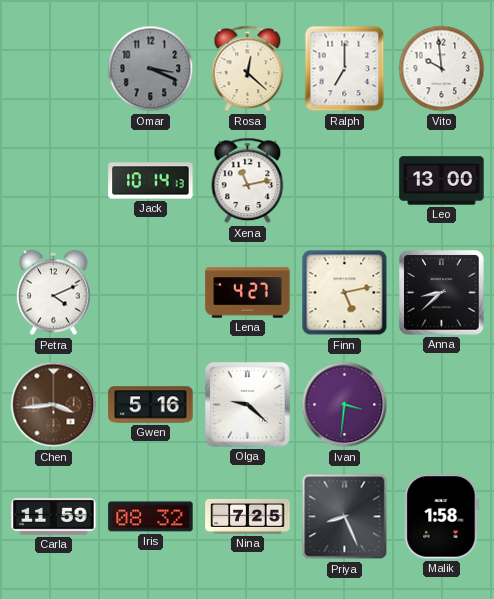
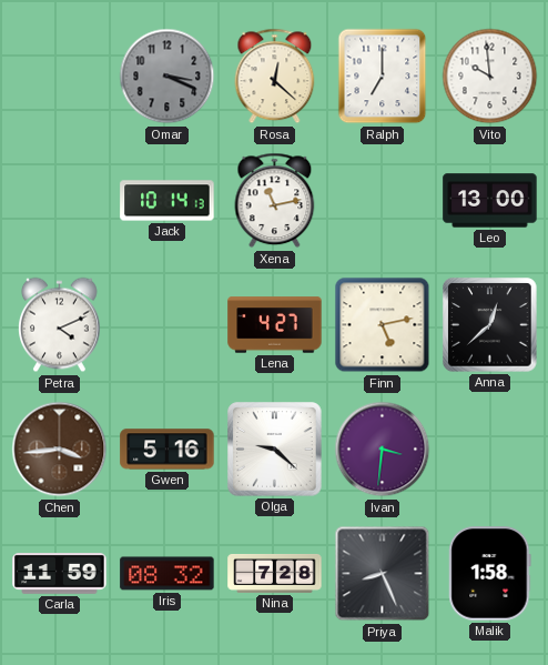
Anna: 8:38 -> 12:38
Nina: 7:25 -> 7:28
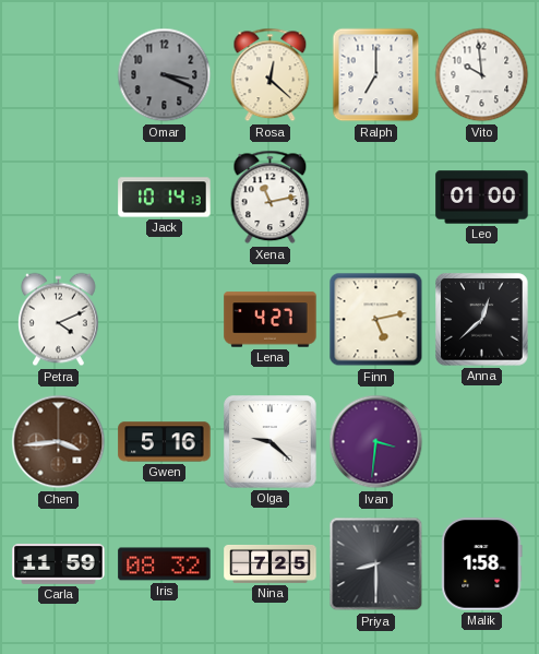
Leo: 13:00 -> 01:00
Nina: 7:28 -> 7:25
Priya: 8:26 -> 8:30
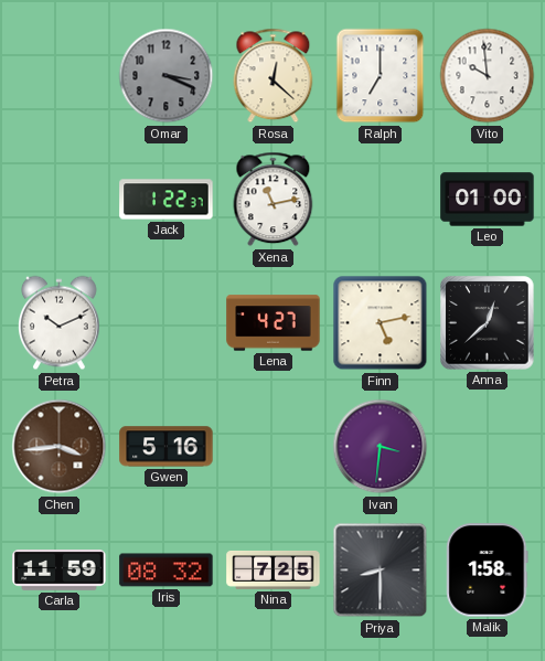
Jack: 10:14 -> 1:22
Petra: 4:11 -> 10:11
Olga: 9:22 -> none
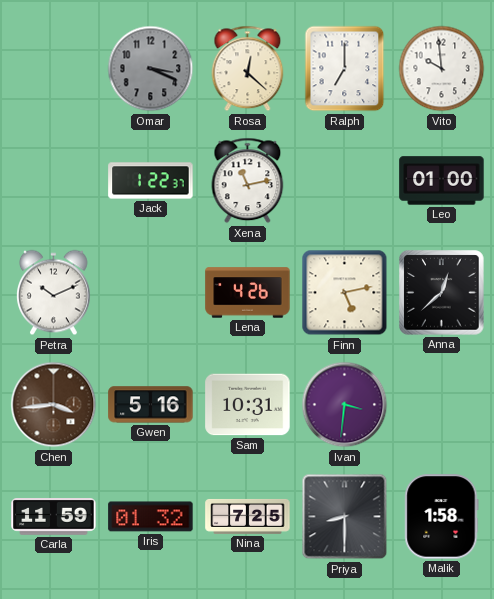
Lena: 4:27 -> 4:26
Sam: none -> 10:31
Iris: 08:32 -> 01:32
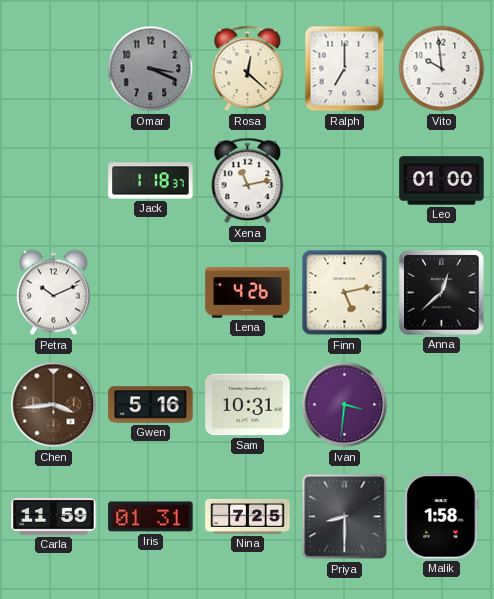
Jack: 1:22 -> 1:18
Iris: 01:32 -> 01:31
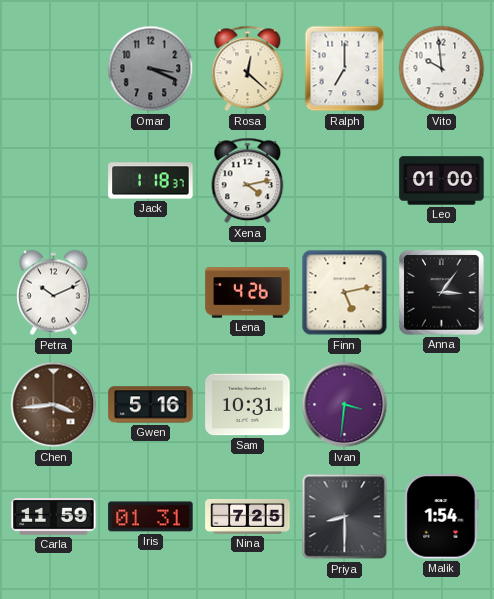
Xena: 11:13 -> 4:13
Anna: 12:38 -> 3:06
Malik: 1:58 -> 1:54
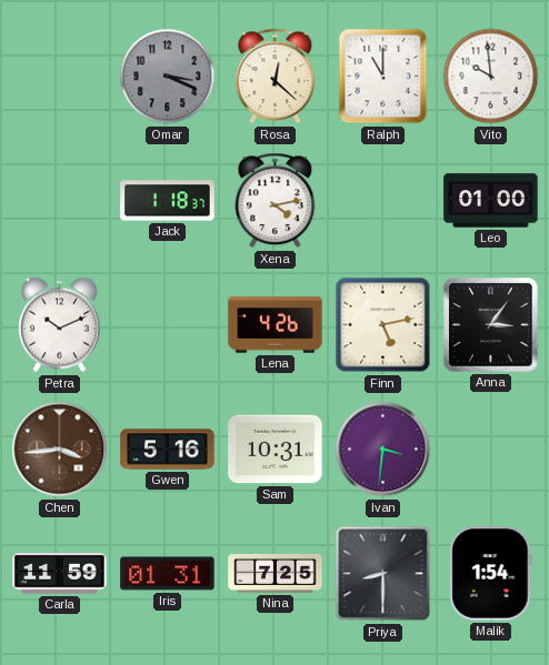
Ralph: 7:00 -> 11:00
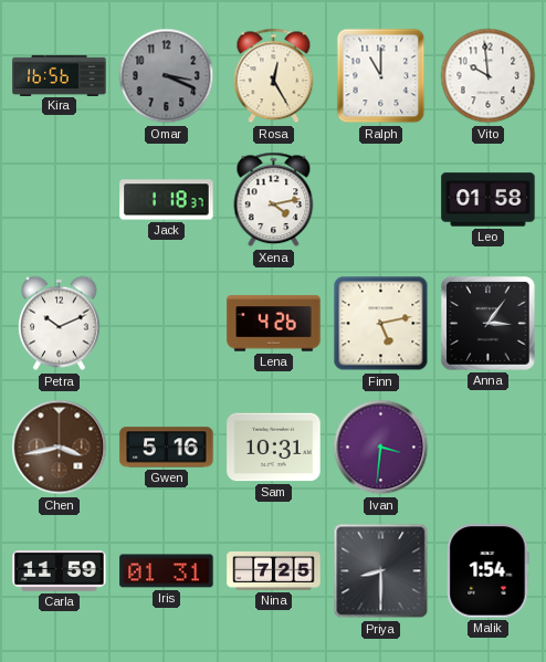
Kira: none -> 16:56
Rosa: 12:22 -> 12:25
Leo: 01:00 -> 01:58
Chen: 3:44 -> 3:43
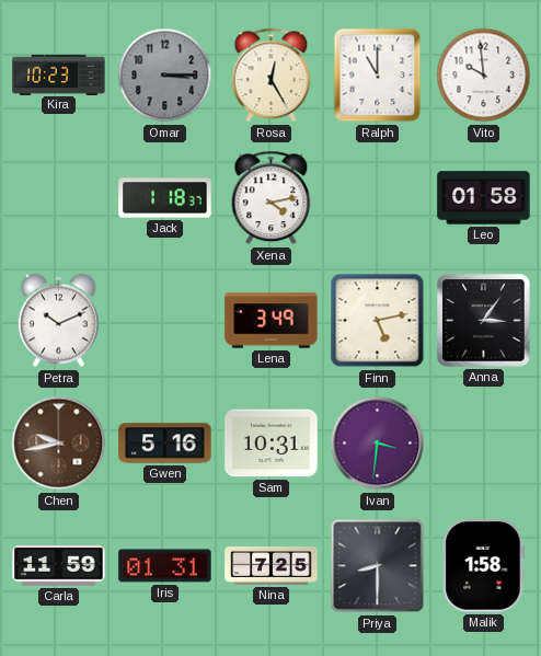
Kira: 16:56 -> 10:23
Omar: 3:19 -> 3:15
Lena: 4:26 -> 3:49
Chen: 3:43 -> 9:43
Malik: 1:54 -> 1:58
